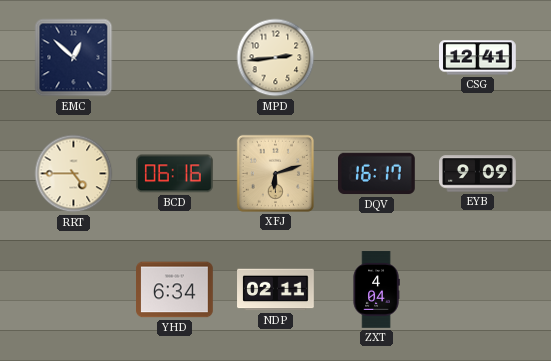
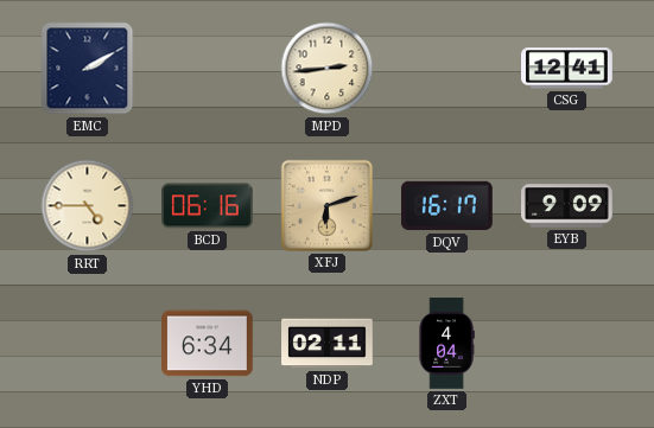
EMC: 12:52 -> 2:10
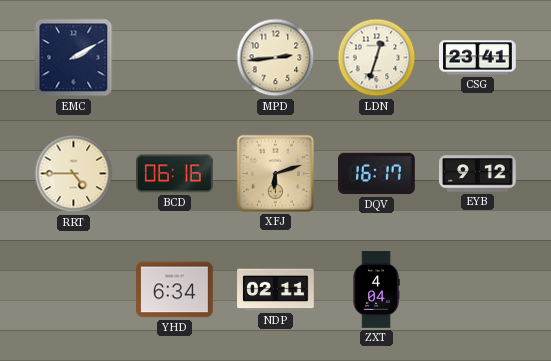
LDN: none -> 12:33
CSG: 12:41 -> 23:41
EYB: 9:09 -> 9:12
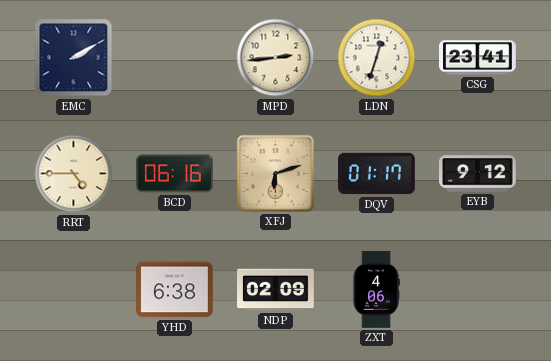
DQV: 16:17 -> 01:17
YHD: 6:34 -> 6:38
NDP: 02:11 -> 02:09
ZXT: 4:04 -> 4:06
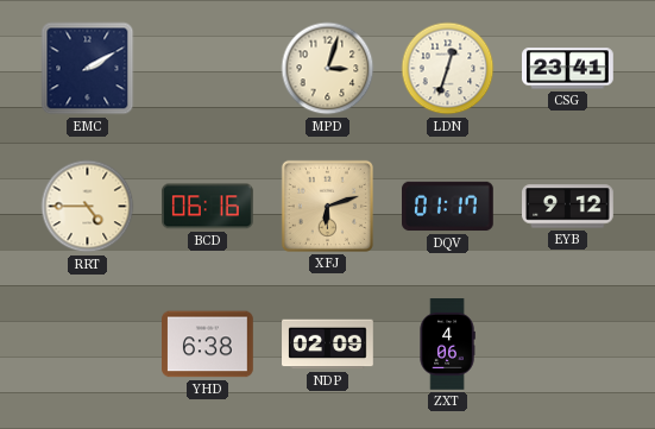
MPD: 2:44 -> 3:03
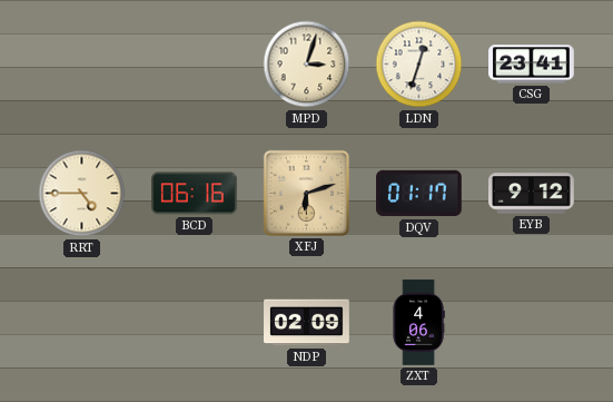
EMC: 2:10 -> none
YHD: 6:38 -> none
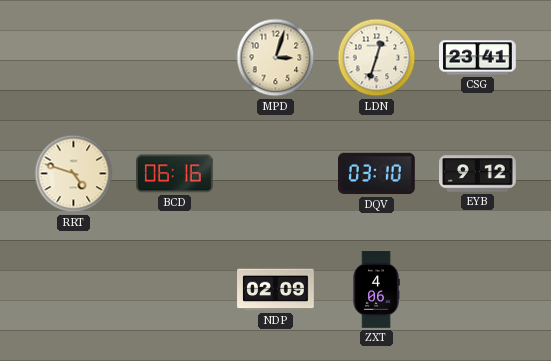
RRT: 4:45 -> 4:48
XFJ: 6:12 -> none
DQV: 01:17 -> 03:10
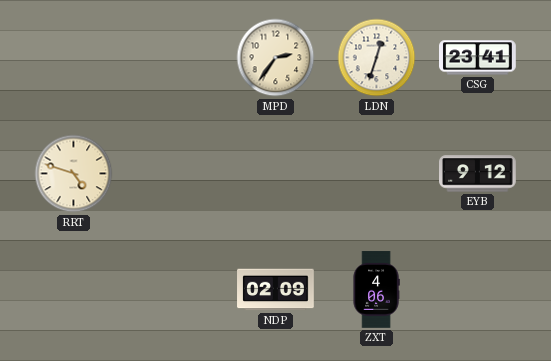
MPD: 3:03 -> 2:36
BCD: 06:16 -> none
DQV: 03:10 -> none
